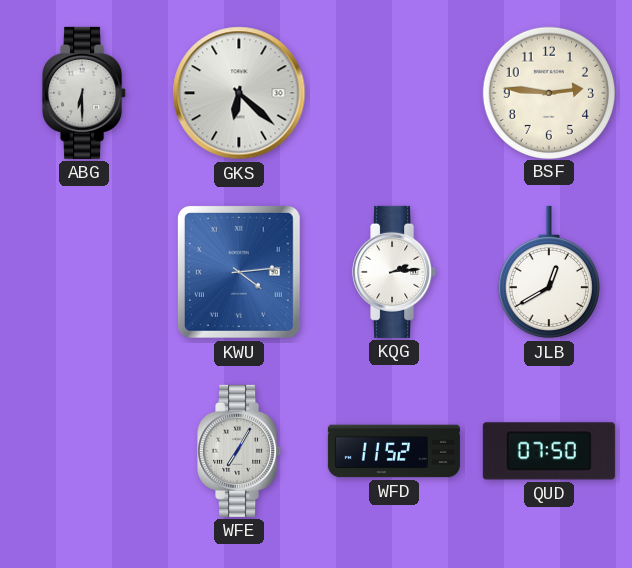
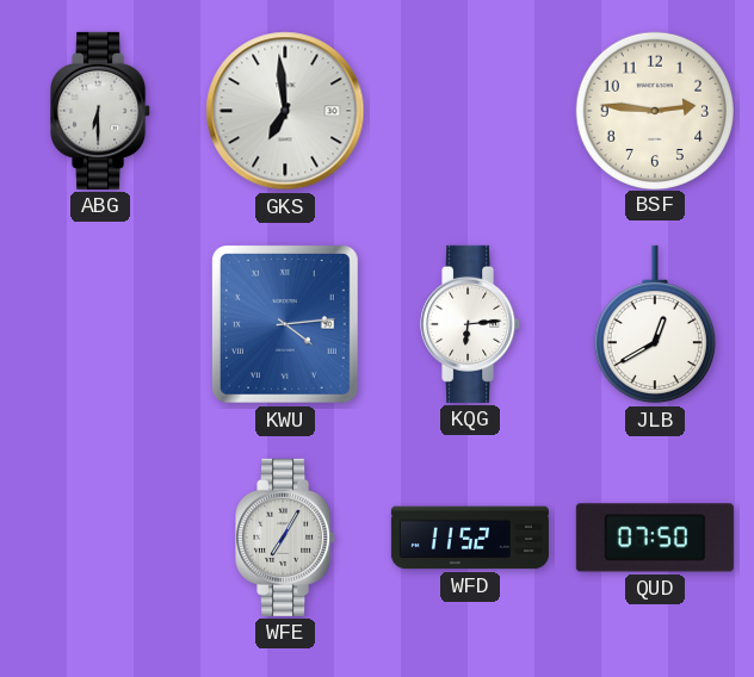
GKS: 6:22 -> 6:59
KQG: 2:14 -> 6:14
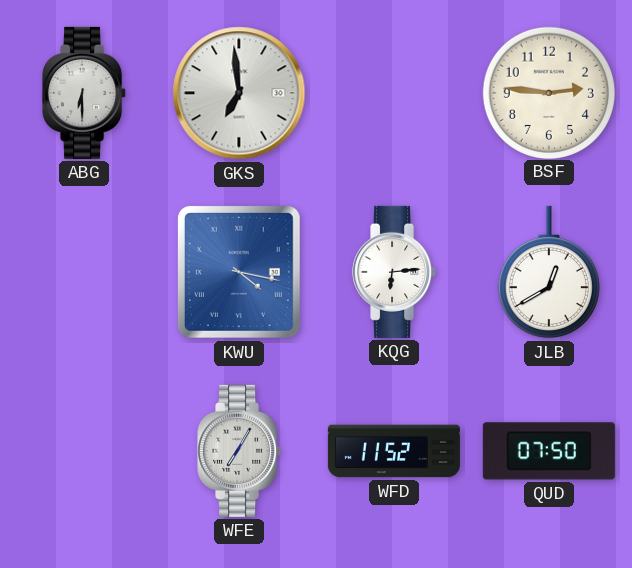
KWU: 4:14 -> 4:17
